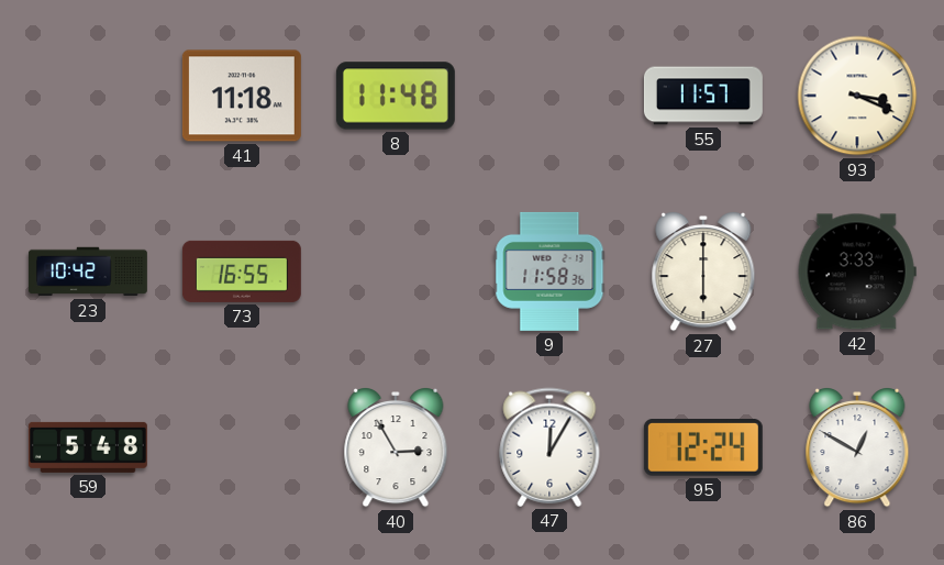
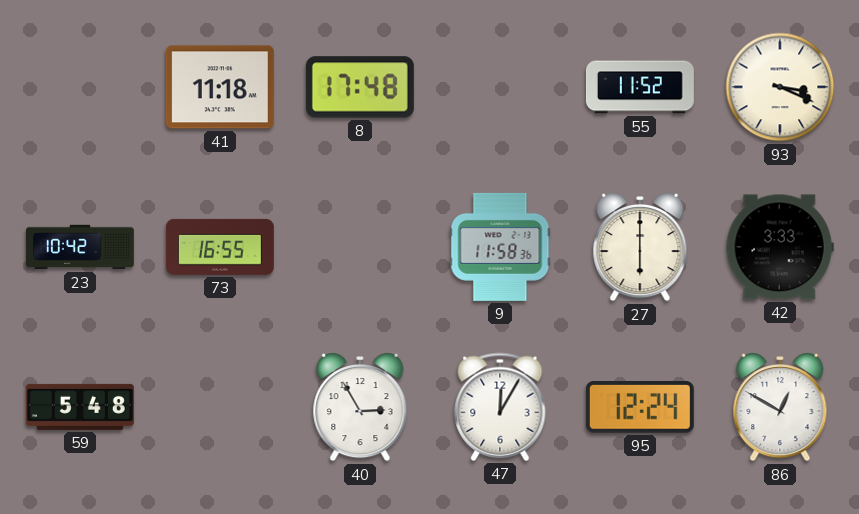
8: 11:48 -> 17:48
55: 11:57 -> 11:52
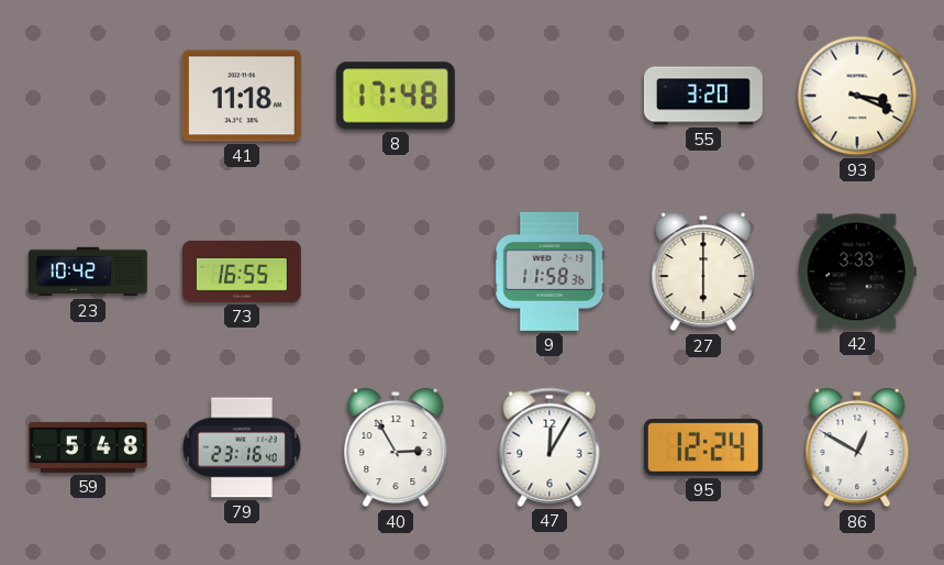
55: 11:52 -> 3:20
79: none -> 23:16
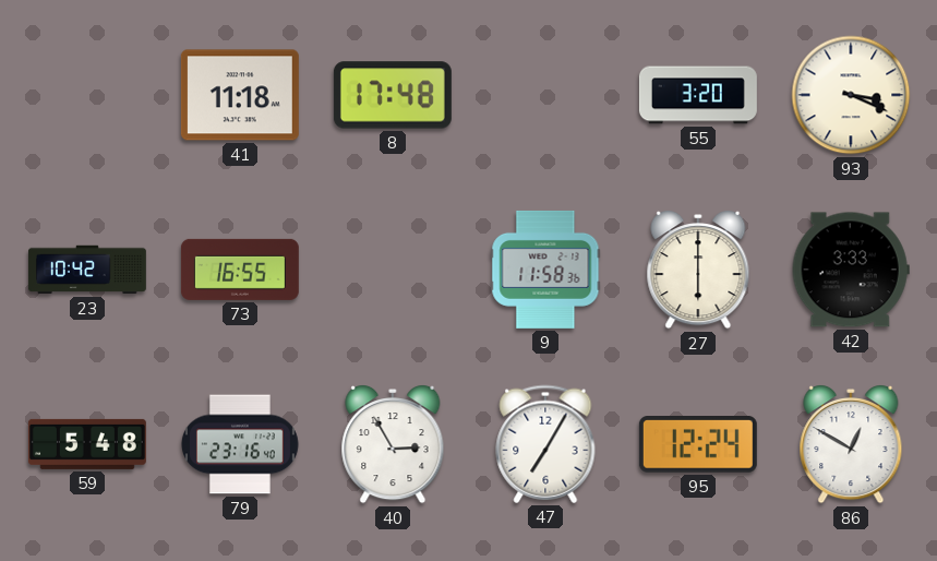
47: 12:05 -> 7:05
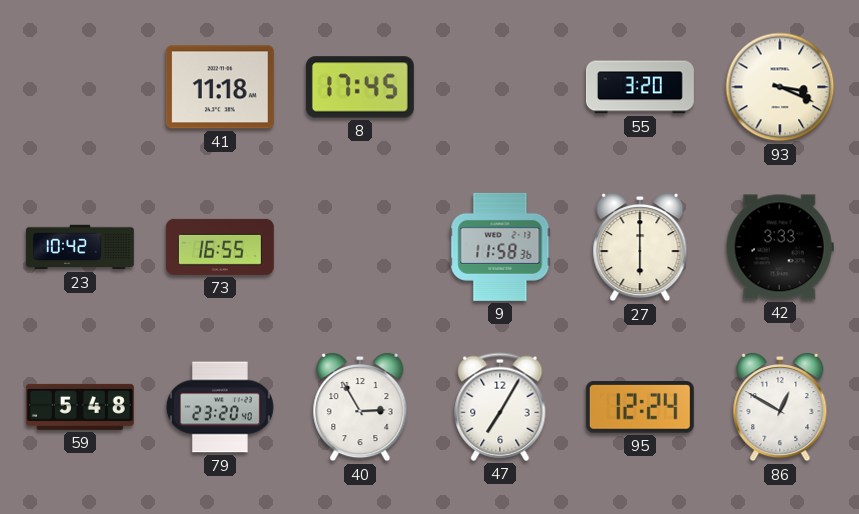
8: 17:48 -> 17:45
79: 23:16 -> 23:20
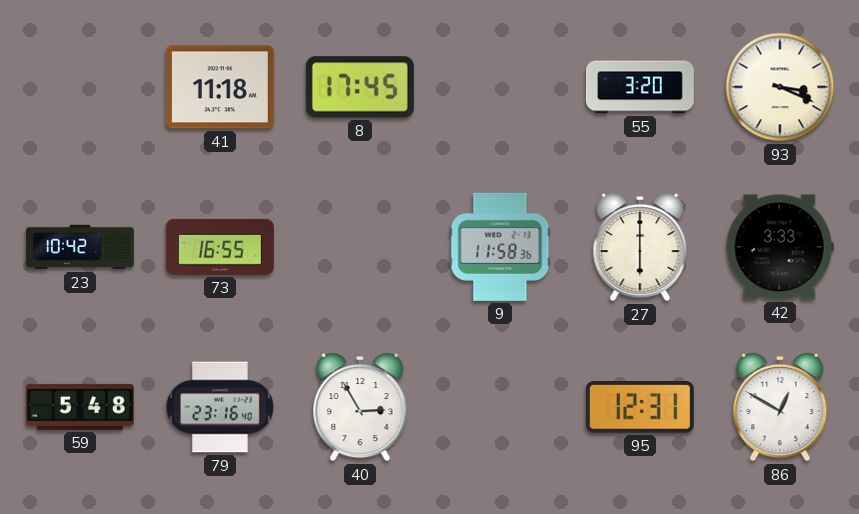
79: 23:20 -> 23:16
47: 7:05 -> none
95: 12:24 -> 12:31
